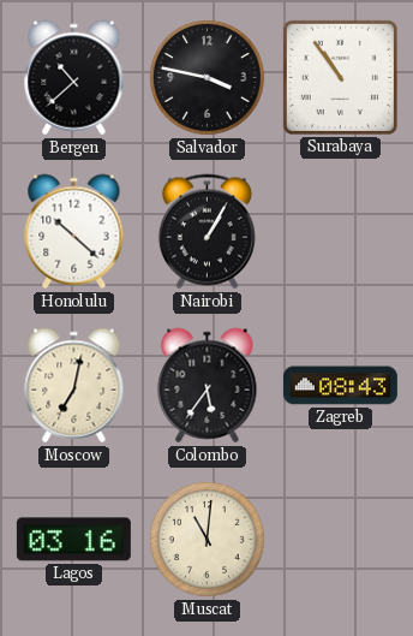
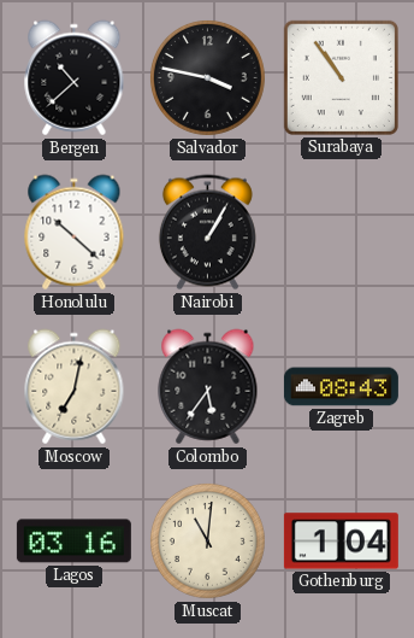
Gothenburg: none -> 1:04
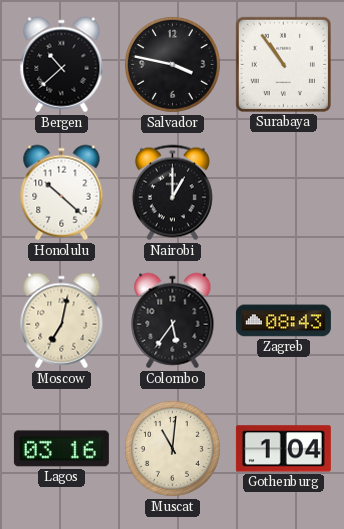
Nairobi: 1:05 -> 1:00
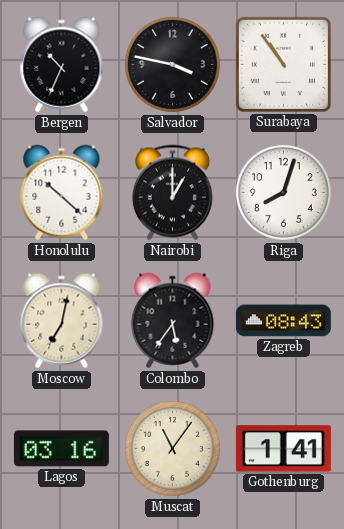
Bergen: 10:38 -> 10:34
Riga: none -> 8:03
Muscat: 11:01 -> 11:06
Gothenburg: 1:04 -> 1:41
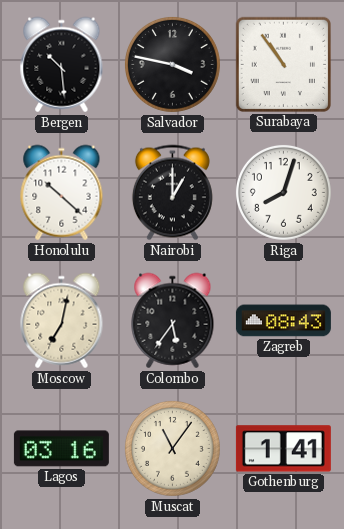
Bergen: 10:34 -> 10:29
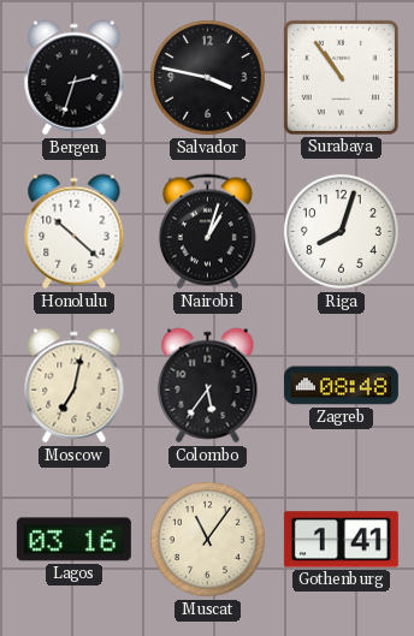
Bergen: 10:29 -> 2:33
Nairobi: 1:00 -> 1:03
Zagreb: 08:43 -> 08:48
